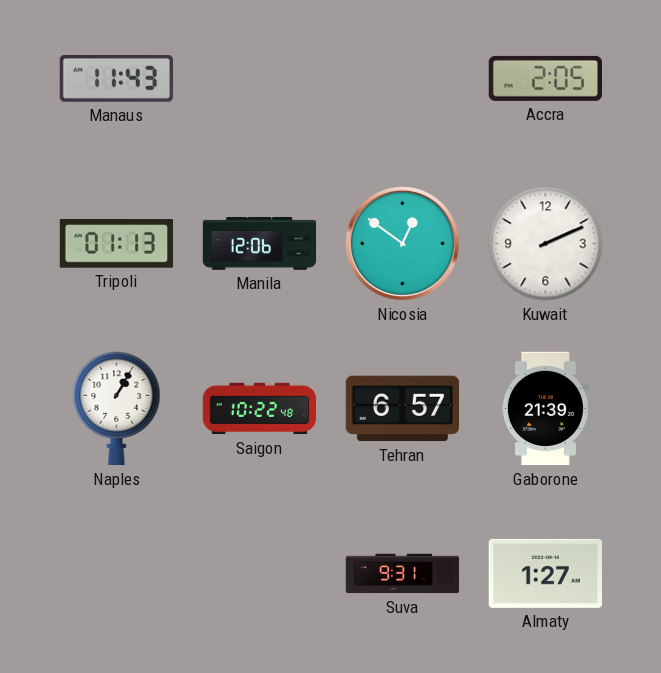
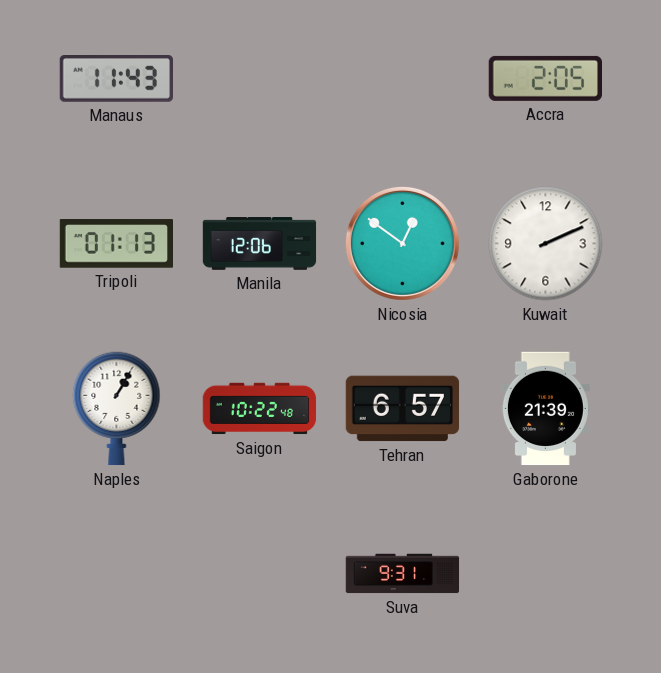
Almaty: 1:27 -> none
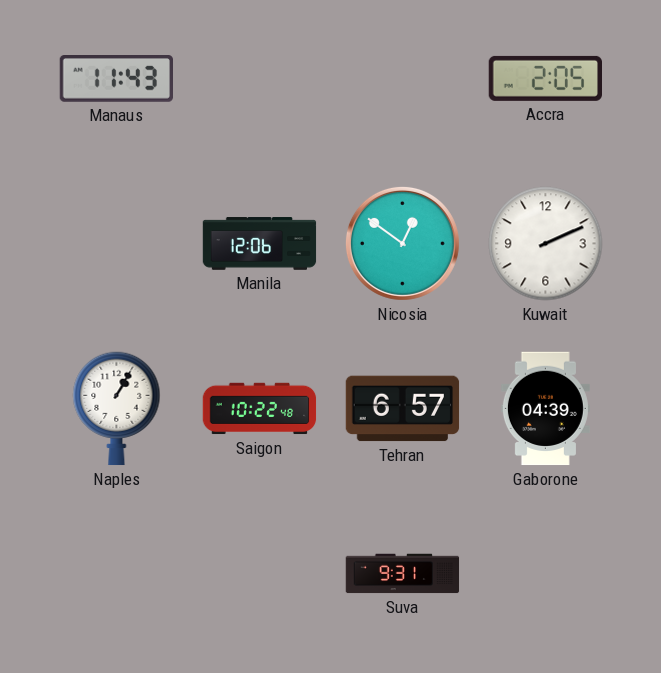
Tripoli: 01:13 -> none
Gaborone: 21:39 -> 04:39
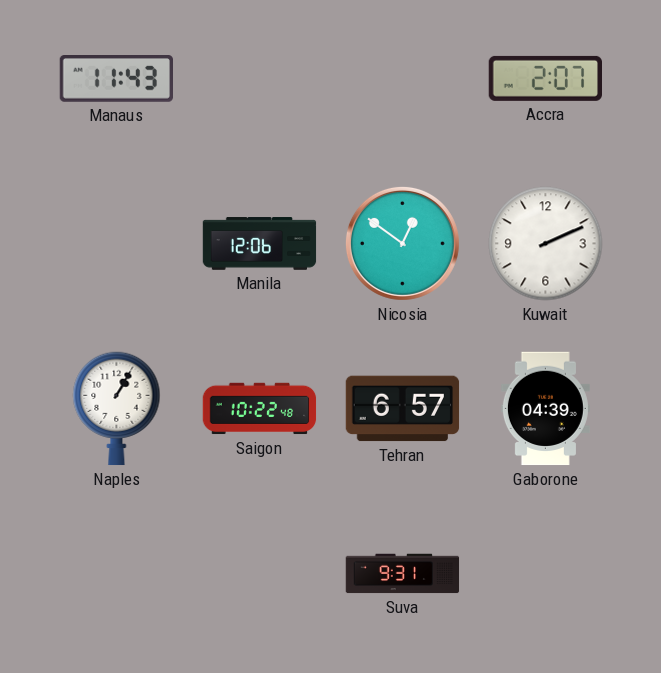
Accra: 2:05 -> 2:07
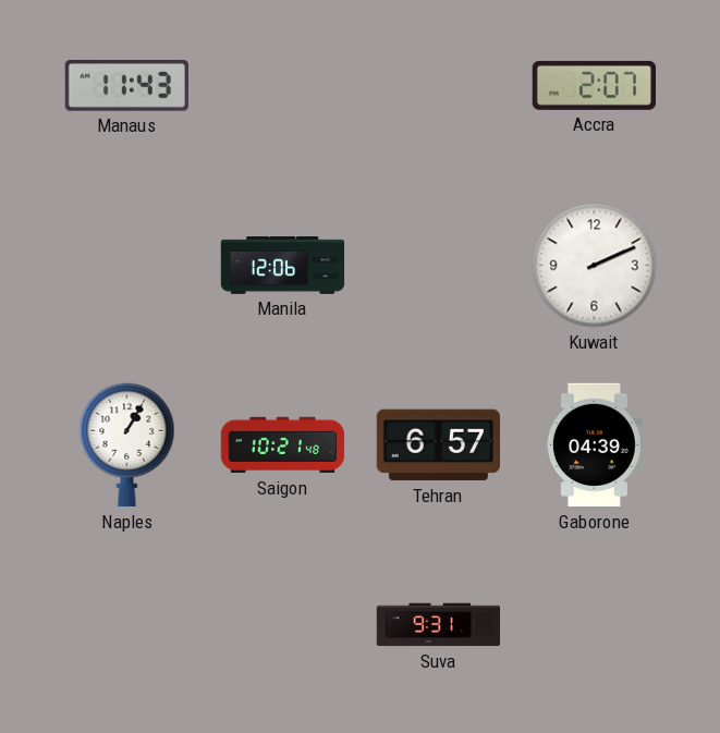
Nicosia: 12:51 -> none
Saigon: 10:22 -> 10:21
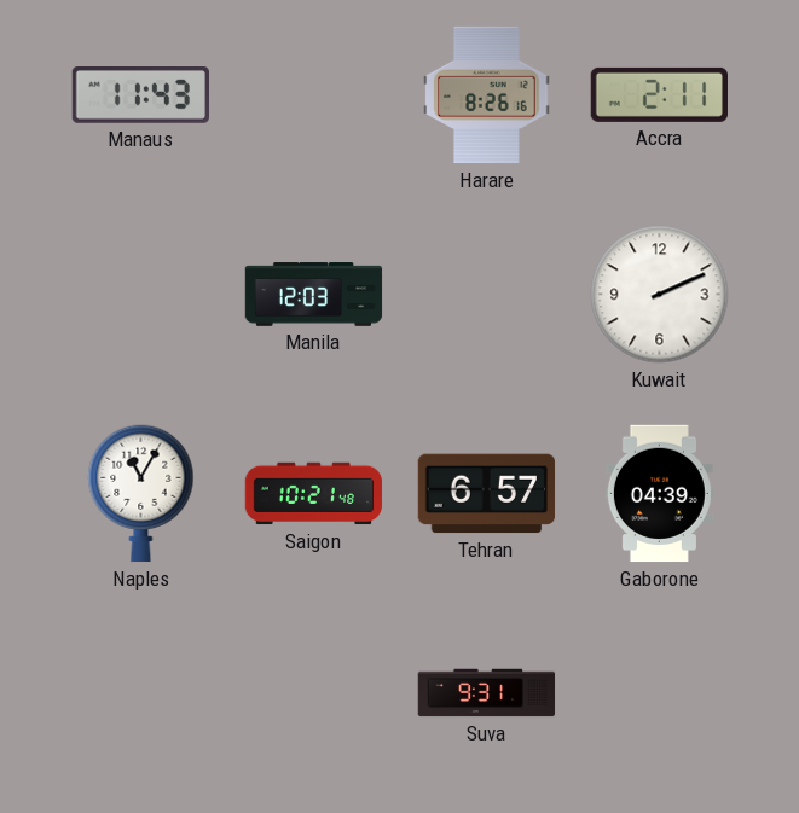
Harare: none -> 8:26
Accra: 2:07 -> 2:11
Manila: 12:06 -> 12:03
Naples: 1:05 -> 11:05
